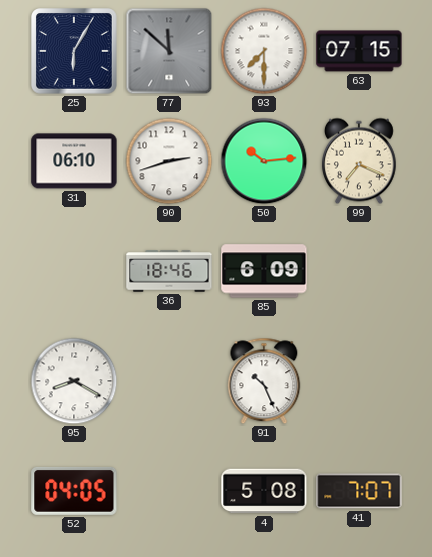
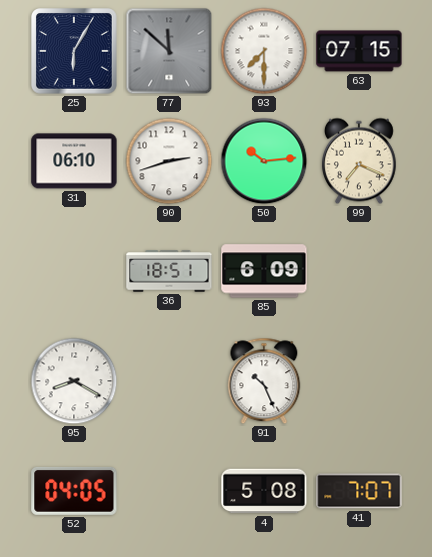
36: 18:46 -> 18:51
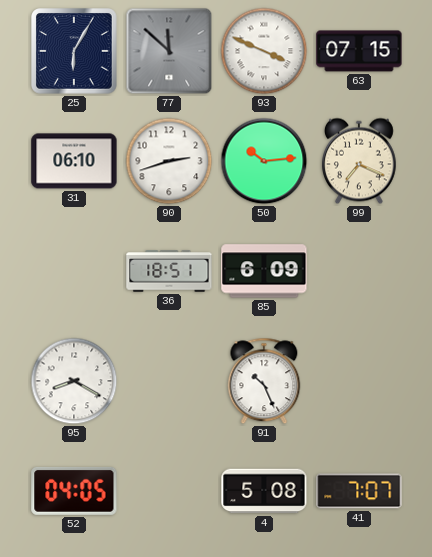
93: 7:30 -> 3:49
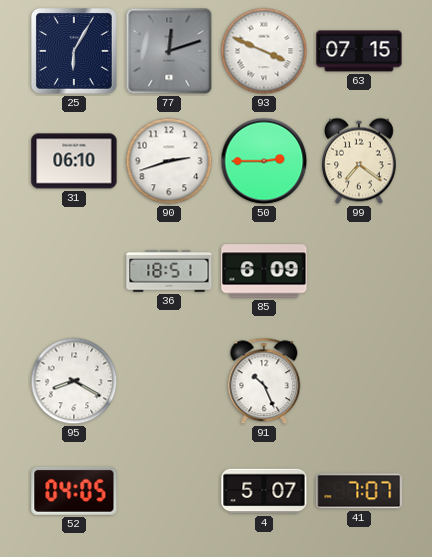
77: 11:52 -> 12:12
50: 10:14 -> 2:45
99: 7:19 -> 7:21
4: 5:08 -> 5:07
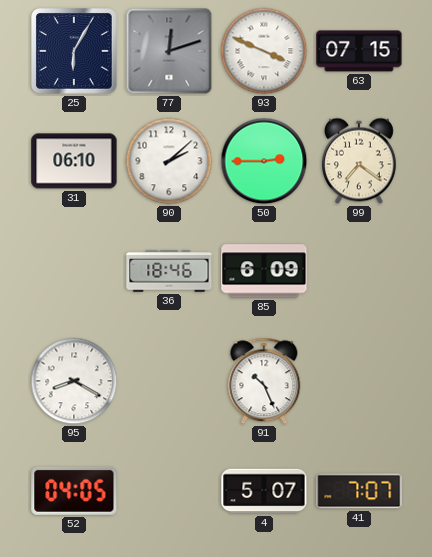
90: 2:42 -> 2:08
36: 18:51 -> 18:46
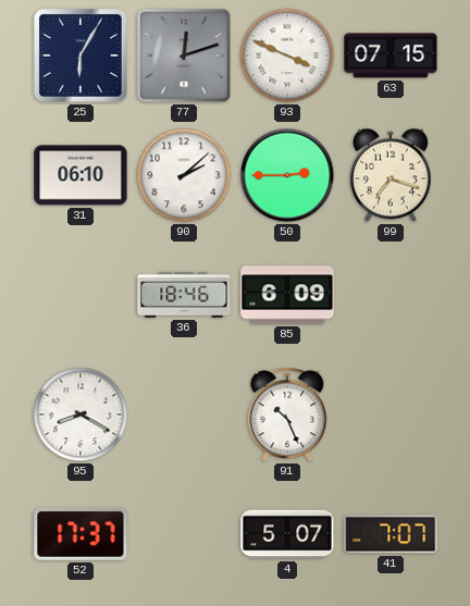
99: 7:21 -> 7:18
52: 04:05 -> 17:37
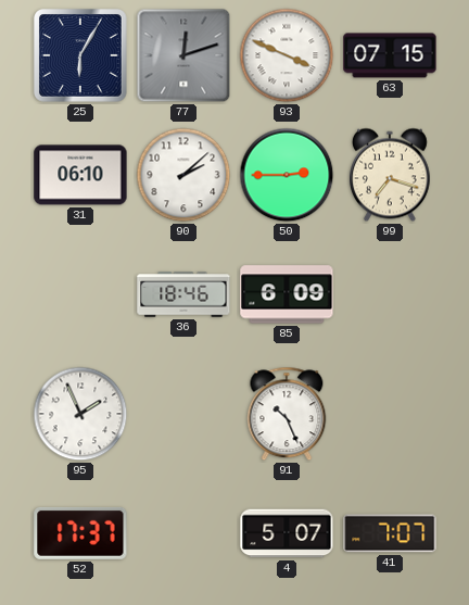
95: 8:20 -> 1:56
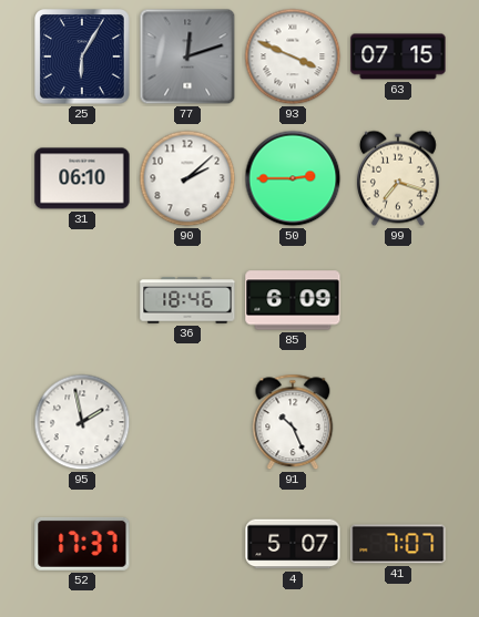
95: 1:56 -> 1:58
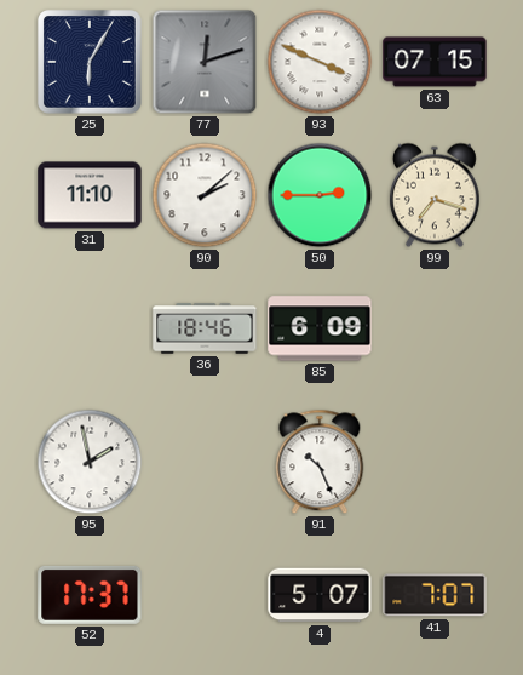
31: 06:10 -> 11:10
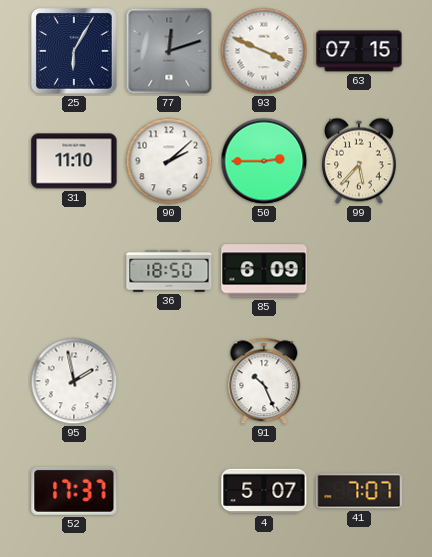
99: 7:18 -> 5:37
36: 18:46 -> 18:50
